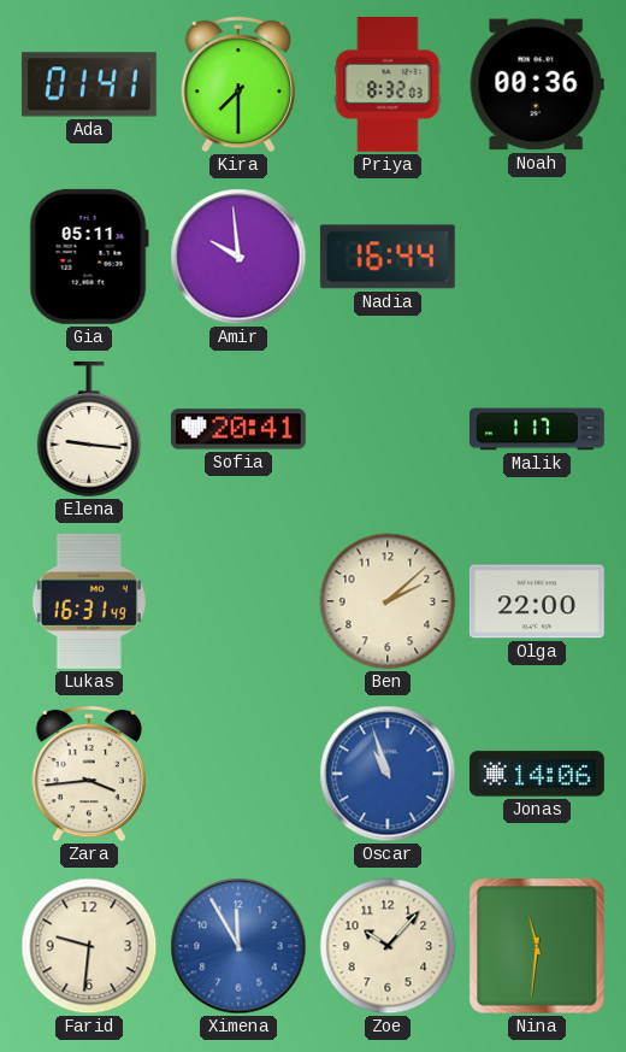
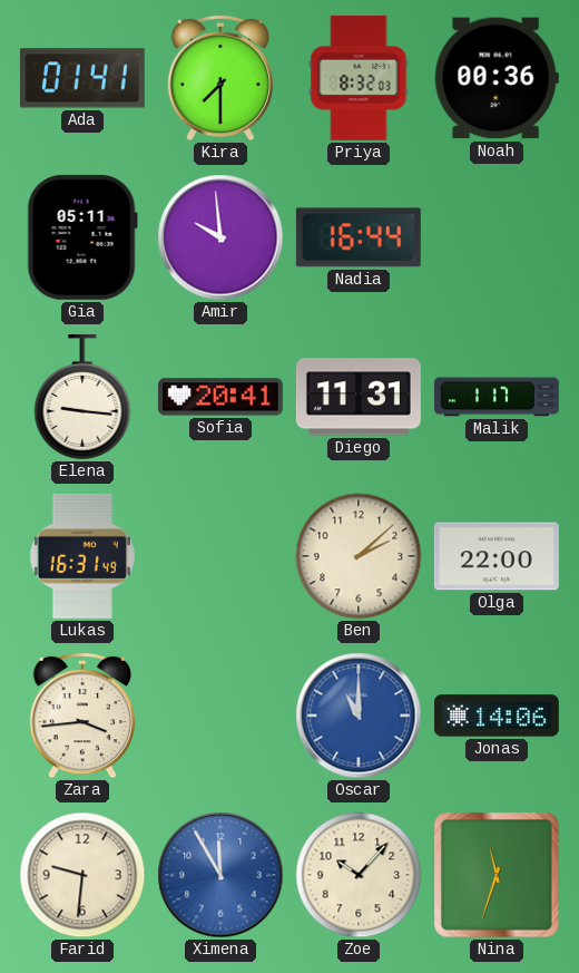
Diego: none -> 11:31
Oscar: 10:57 -> 11:00
Nina: 11:31 -> 11:33
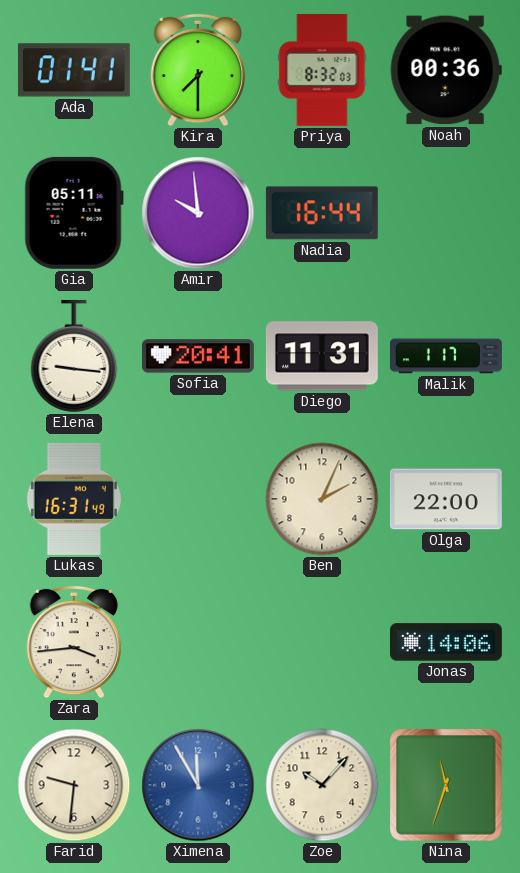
Ben: 2:08 -> 2:04
Oscar: 11:00 -> none
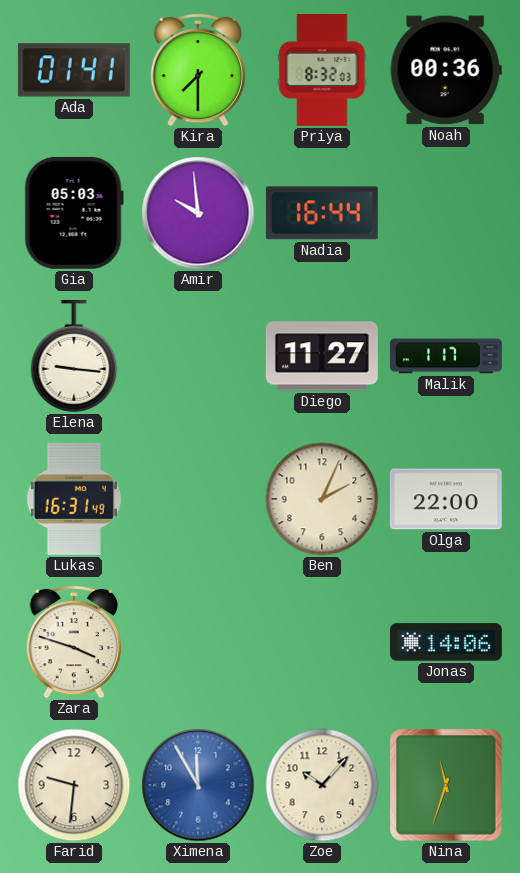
Gia: 05:11 -> 05:03
Sofia: 20:41 -> none
Diego: 11:31 -> 11:27
Zara: 3:44 -> 3:48
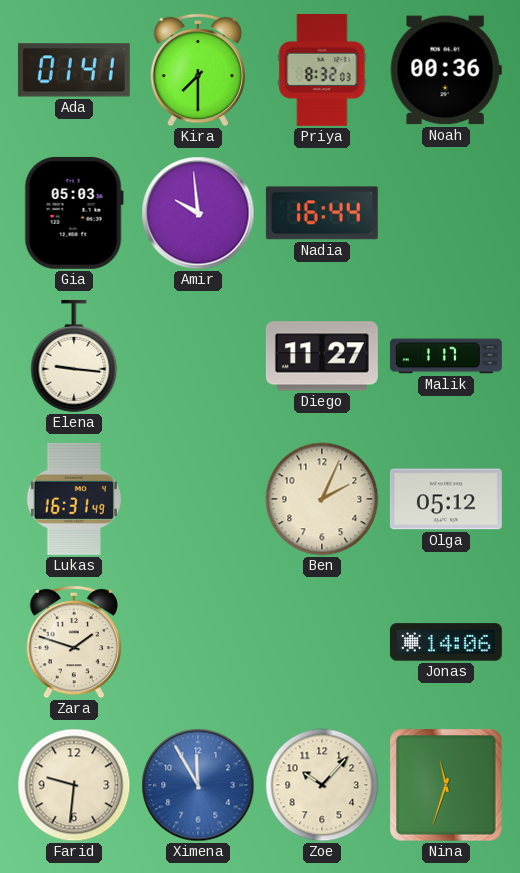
Olga: 22:00 -> 05:12
Zara: 3:48 -> 1:48
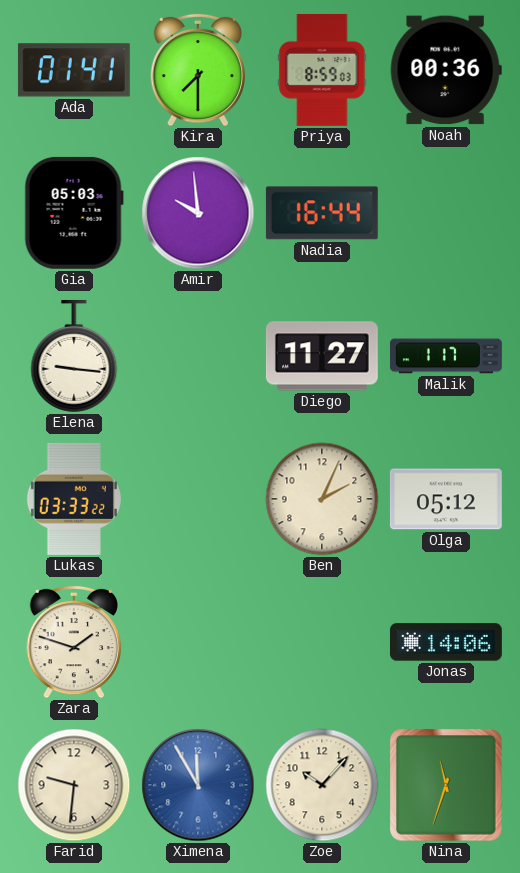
Priya: 8:32 -> 8:59
Lukas: 16:31 -> 03:33
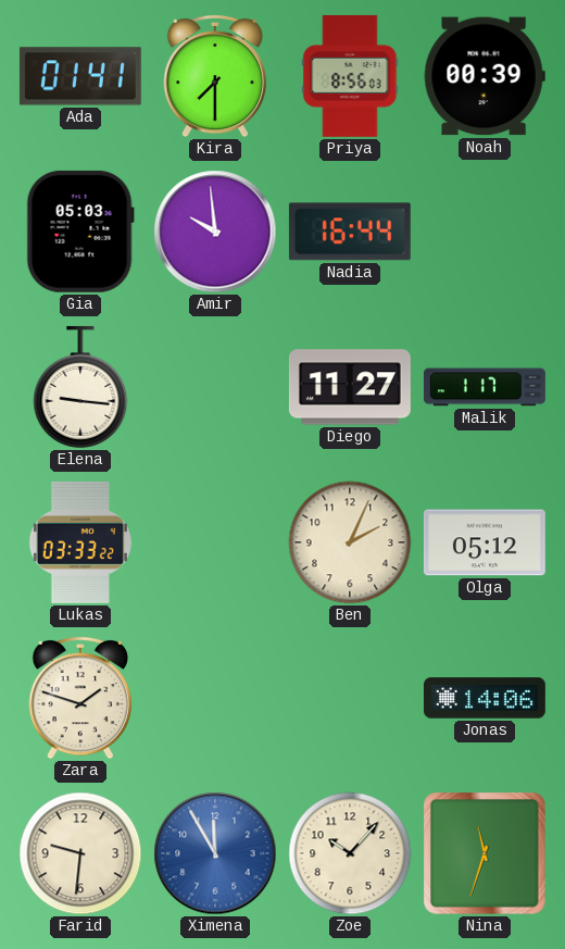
Priya: 8:59 -> 8:56
Noah: 00:36 -> 00:39
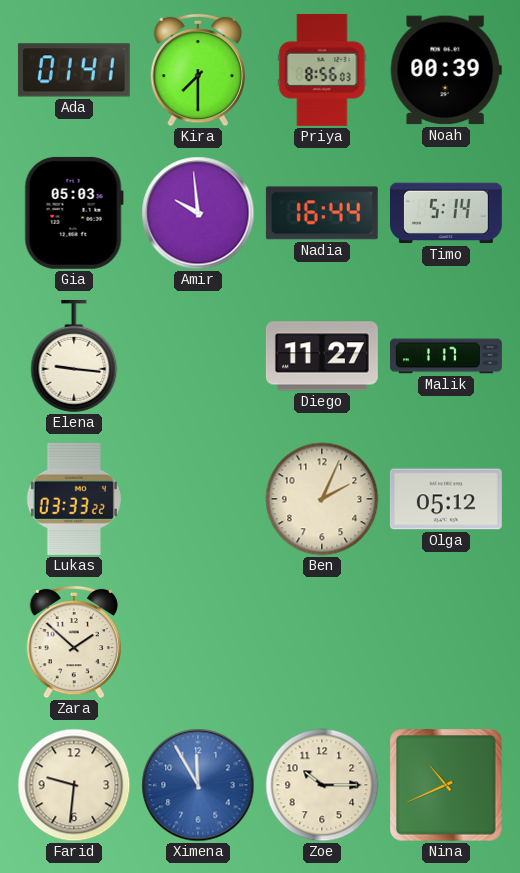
Timo: none -> 5:14
Zara: 1:48 -> 1:52
Jonas: 14:06 -> none
Zoe: 10:07 -> 10:15
Nina: 11:33 -> 10:41
